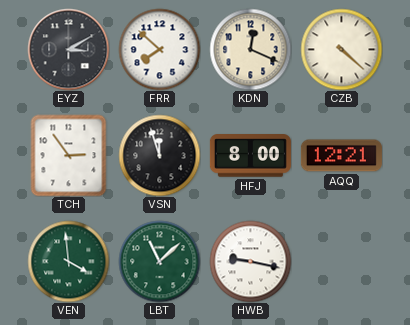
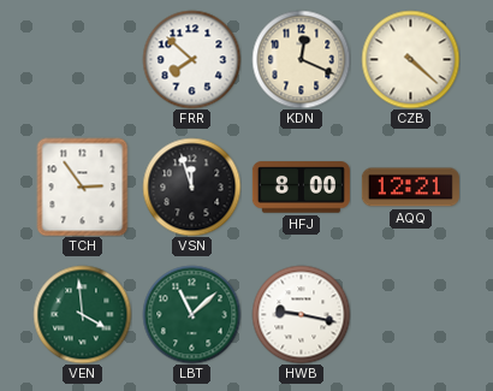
EYZ: 3:10 -> none
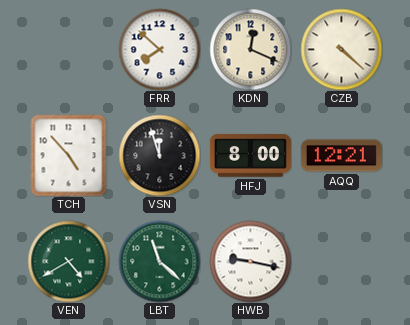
TCH: 2:54 -> 4:53
VEN: 3:59 -> 4:40
LBT: 11:08 -> 11:22
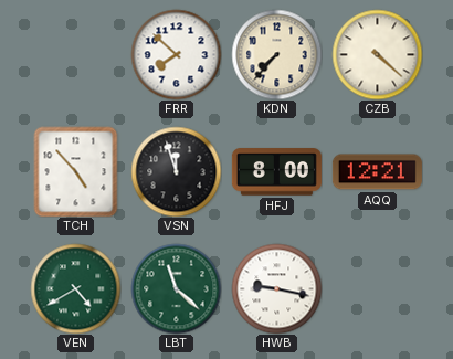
KDN: 12:19 -> 7:37
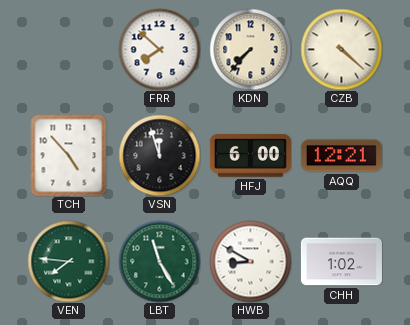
HFJ: 8:00 -> 6:00
VEN: 4:40 -> 7:46
LBT: 11:22 -> 11:25
HWB: 9:17 -> 8:50
CHH: none -> 1:02
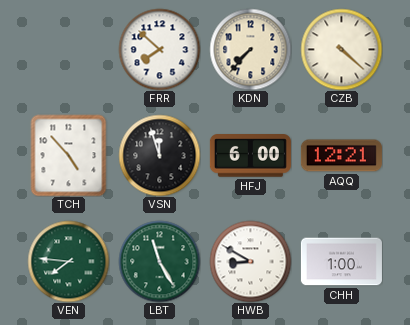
CHH: 1:02 -> 1:00
